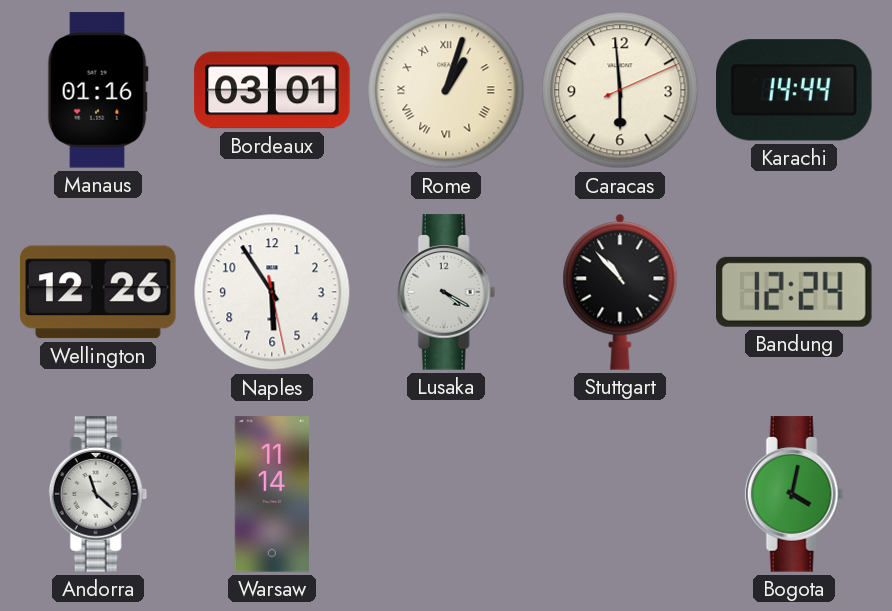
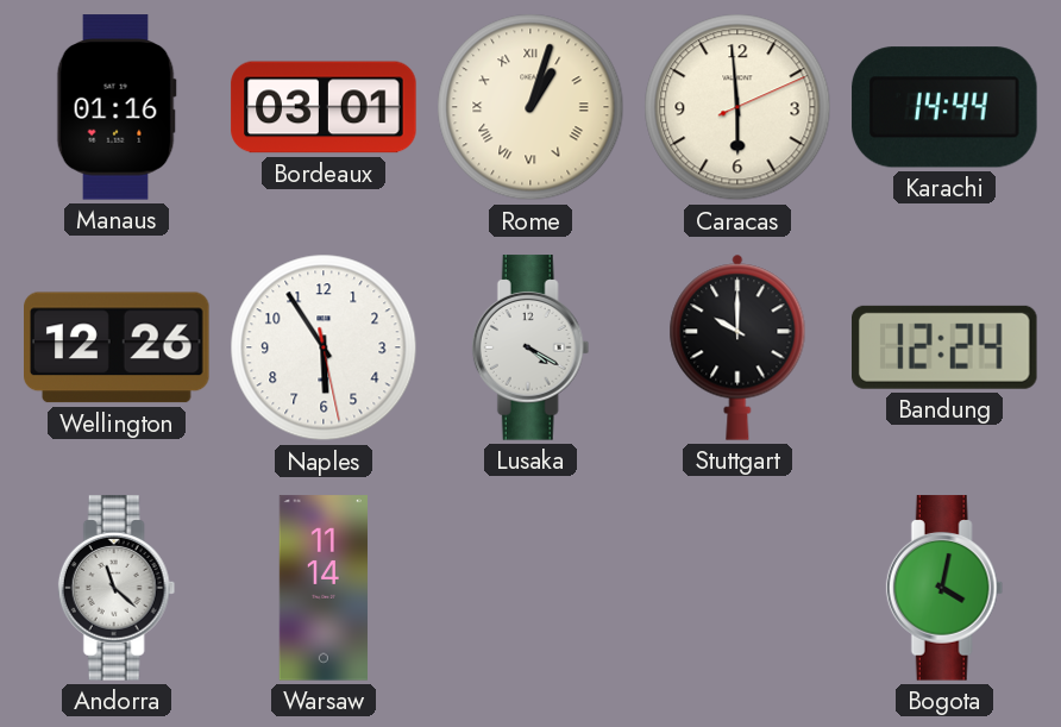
Stuttgart: 10:53 -> 10:00
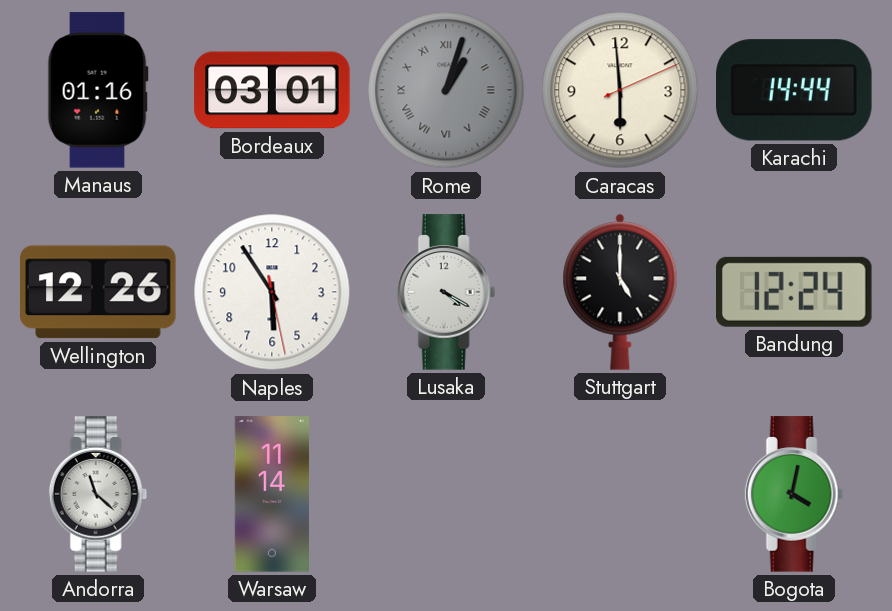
Rome dial: cream -> grey
Stuttgart: 10:00 -> 5:00
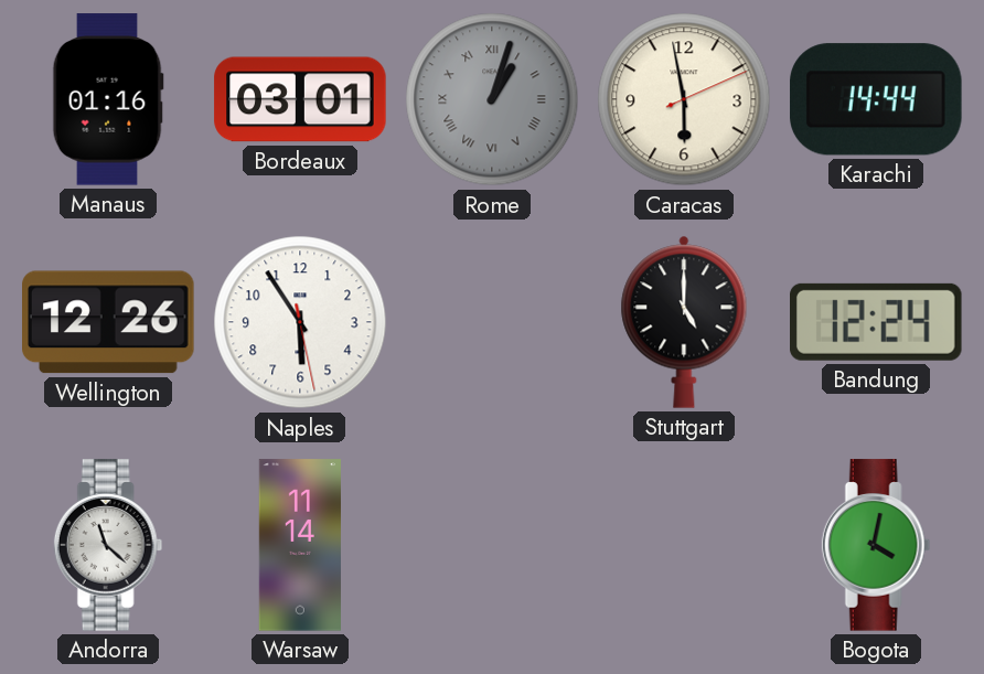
Caracas: 5:59 -> 5:58
Lusaka: 4:20 -> none
